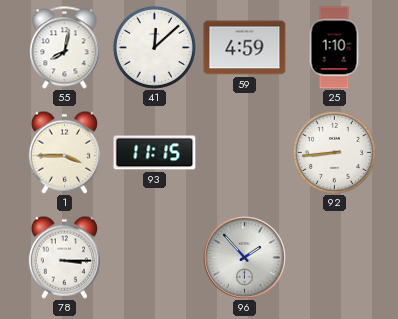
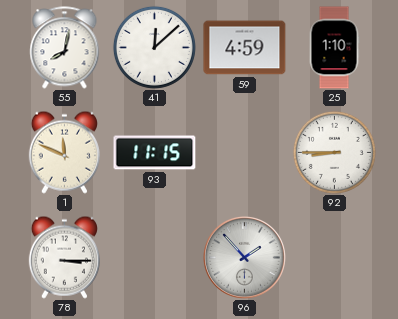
1: 3:45 -> 11:49
92: 8:44 -> 8:45
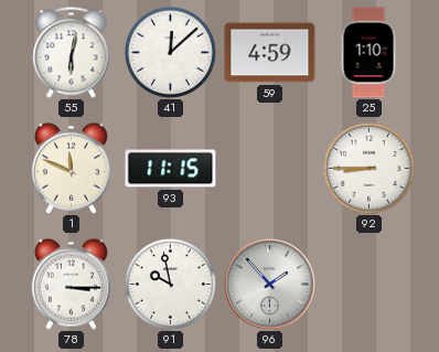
55: 8:02 -> 6:02
91: none -> 9:58
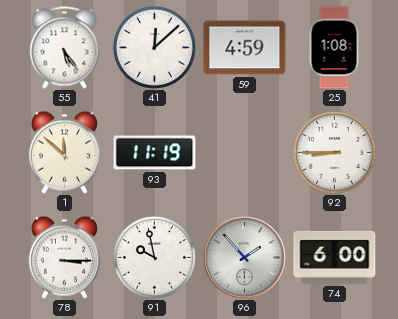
55: 6:02 -> 5:24
25: 1:10 -> 1:08
1: 11:49 -> 11:52
93: 11:15 -> 11:19
74: none -> 6:00
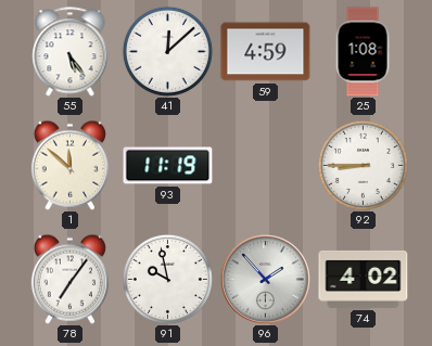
78: 3:15 -> 7:06
74: 6:00 -> 4:02
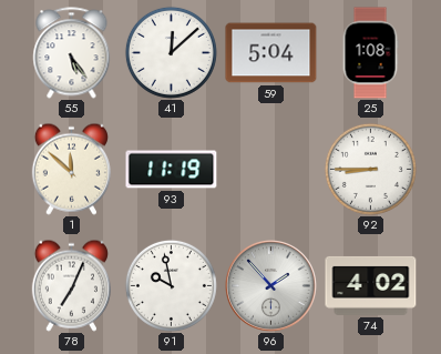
59: 4:59 -> 5:04
78: 7:06 -> 7:04
